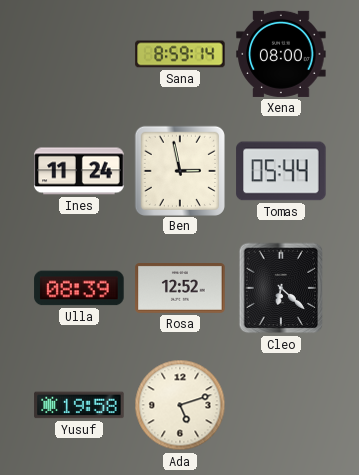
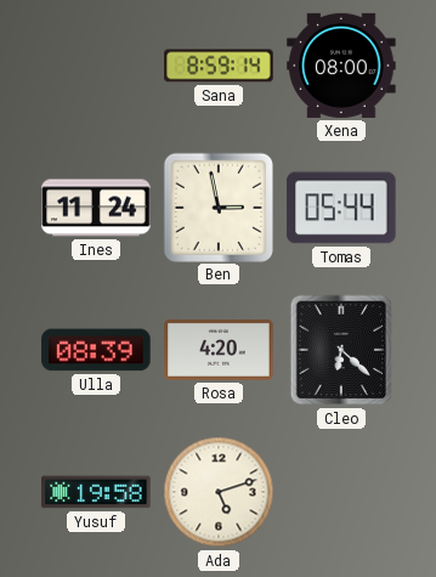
Rosa: 12:52 -> 4:20
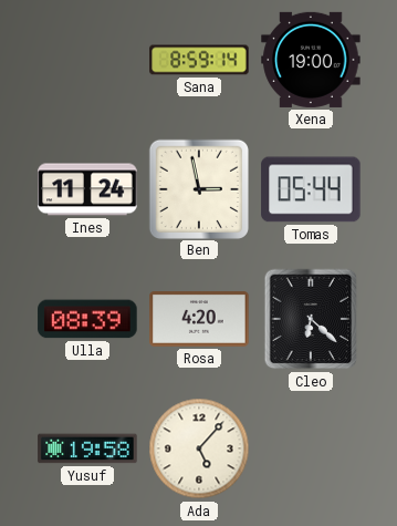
Xena: 08:00 -> 19:00
Ada: 5:12 -> 5:07
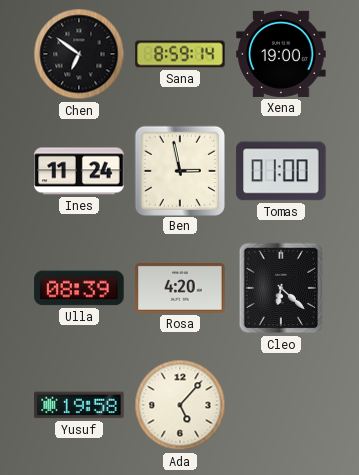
Chen: none -> 6:51
Tomas: 05:44 -> 01:00
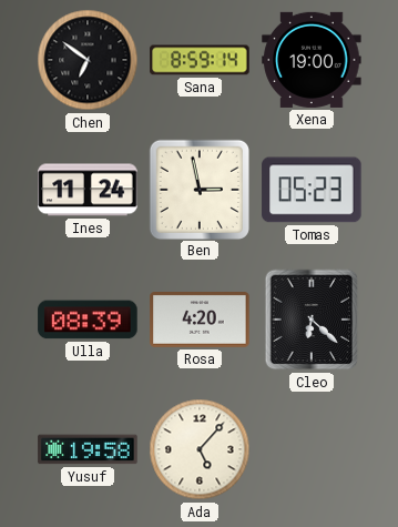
Tomas: 01:00 -> 05:23
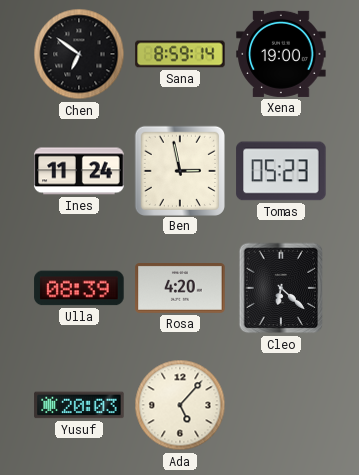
Yusuf: 19:58 -> 20:03
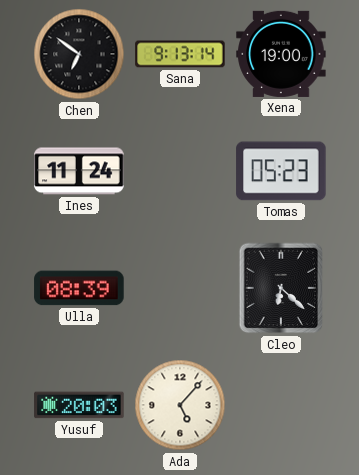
Sana: 8:59 -> 9:13
Ben: 2:58 -> none
Rosa: 4:20 -> none
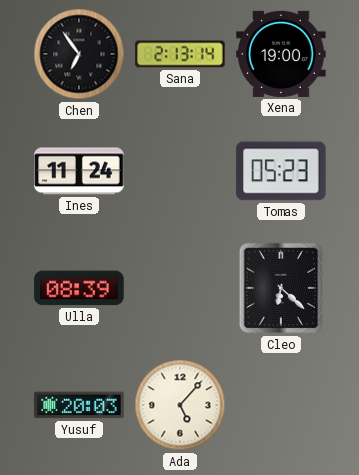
Chen: 6:51 -> 6:54
Sana: 9:13 -> 2:13
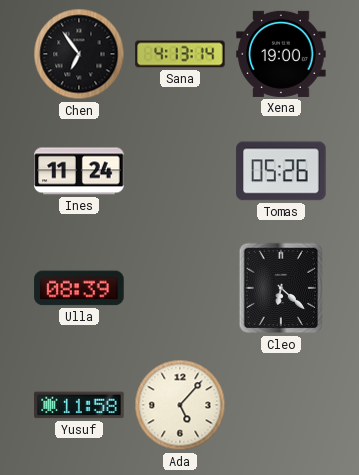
Sana: 2:13 -> 4:13
Tomas: 05:23 -> 05:26
Yusuf: 20:03 -> 11:58
